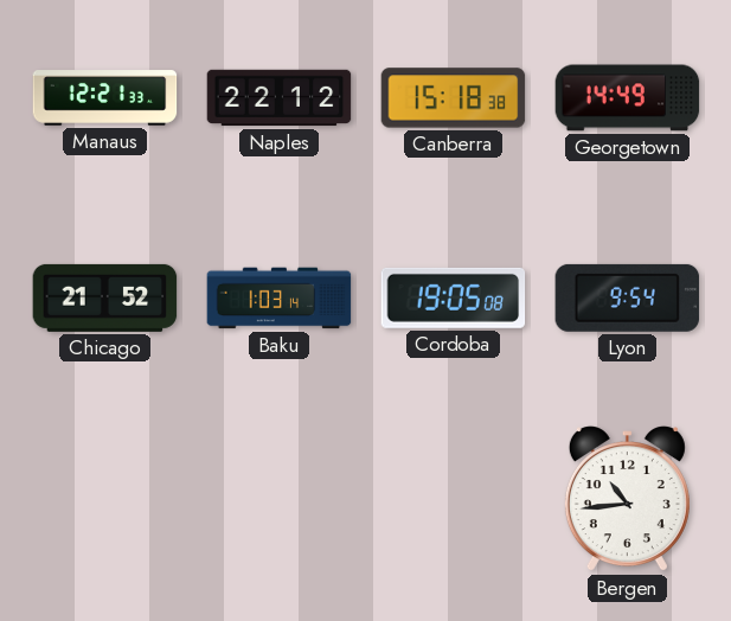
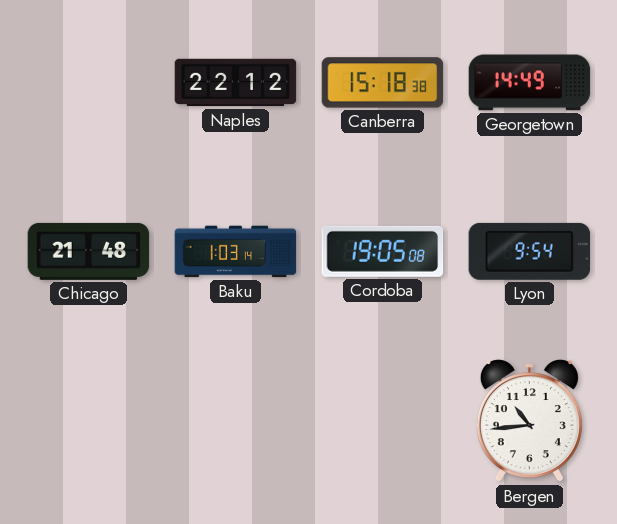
Manaus: 12:21 -> none
Chicago: 21:52 -> 21:48
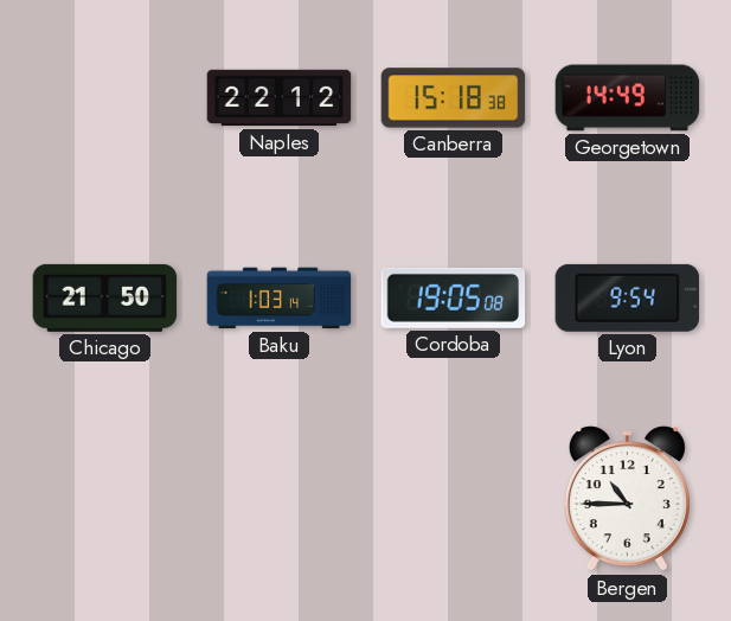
Chicago: 21:48 -> 21:50
Bergen: 10:44 -> 10:45
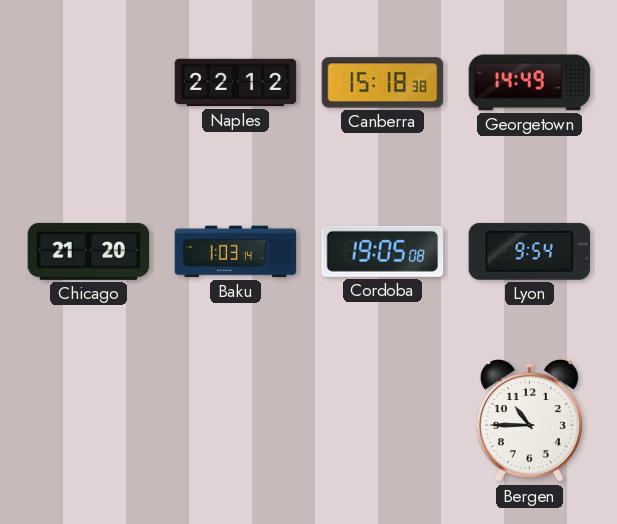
Chicago: 21:50 -> 21:20
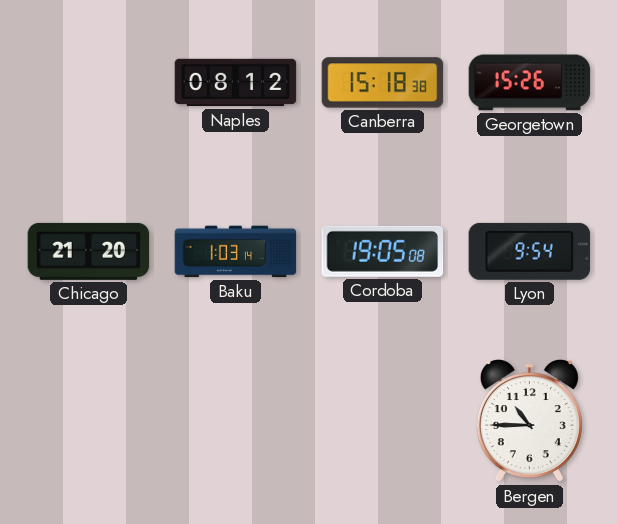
Naples: 22:12 -> 08:12
Georgetown: 14:49 -> 15:26
